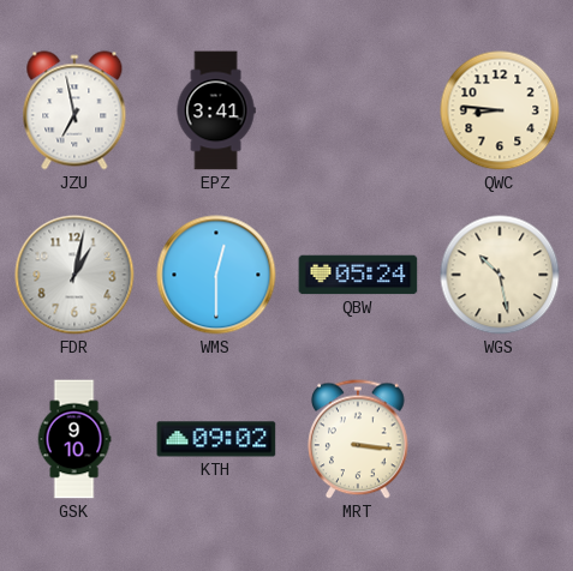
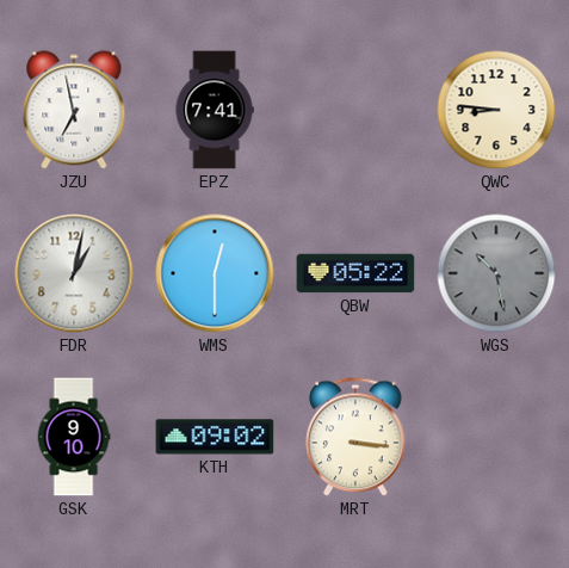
EPZ: 3:41 -> 7:41
QBW: 05:24 -> 05:22
WGS dial: cream -> grey
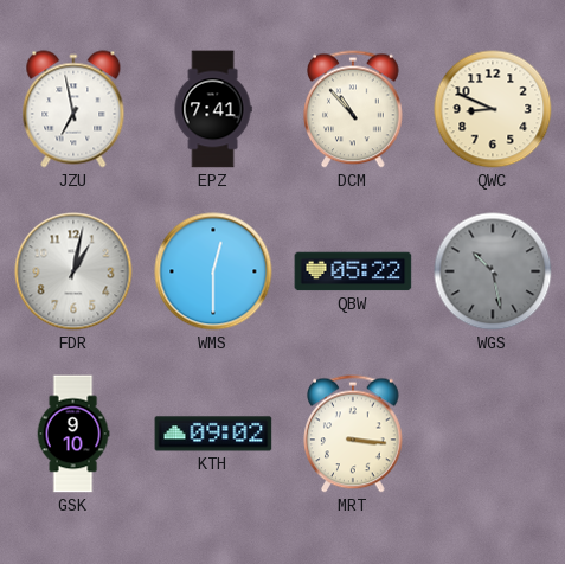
DCM: none -> 10:53
QWC: 8:46 -> 8:49
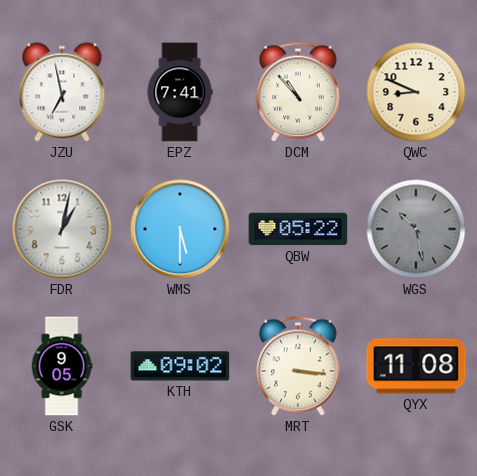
WMS: 12:30 -> 5:30
GSK: 9:10 -> 9:05
QYX: none -> 11:08
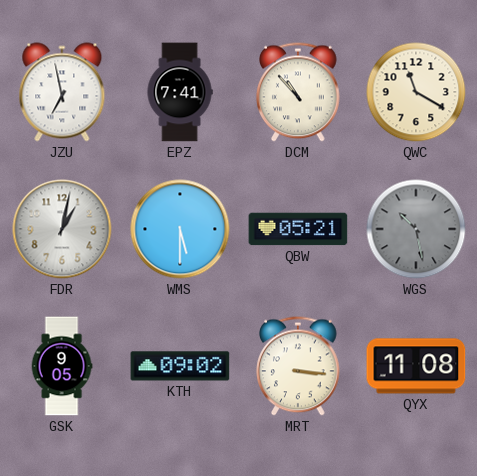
QWC: 8:49 -> 11:20
QBW: 05:22 -> 05:21
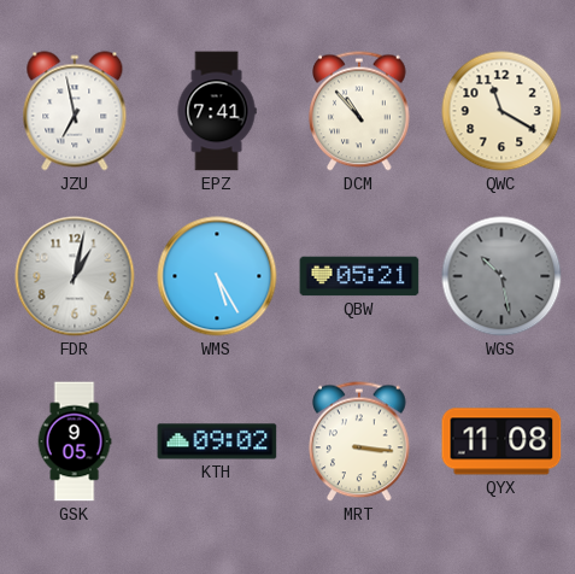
WMS: 5:30 -> 5:25
